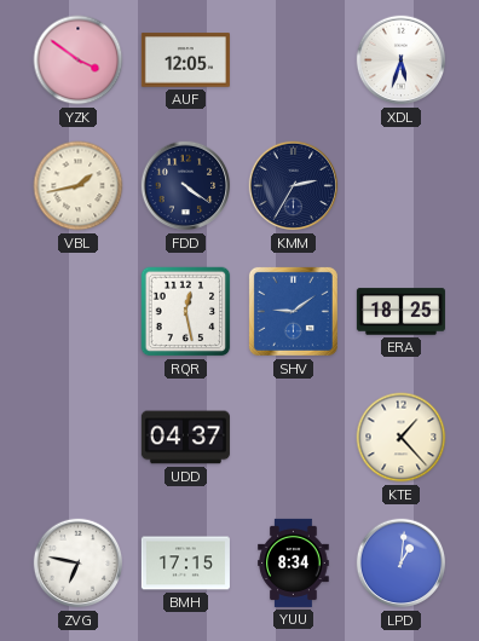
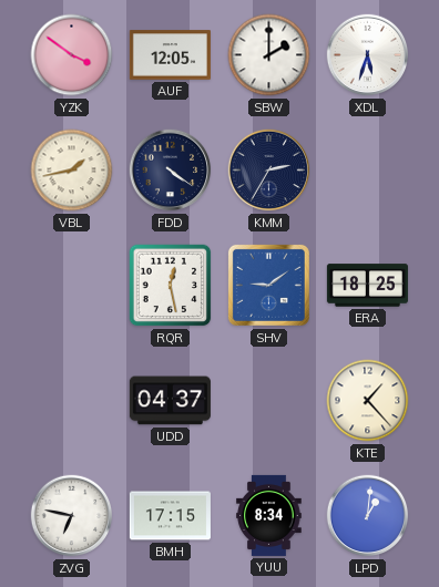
SBW: none -> 2:00
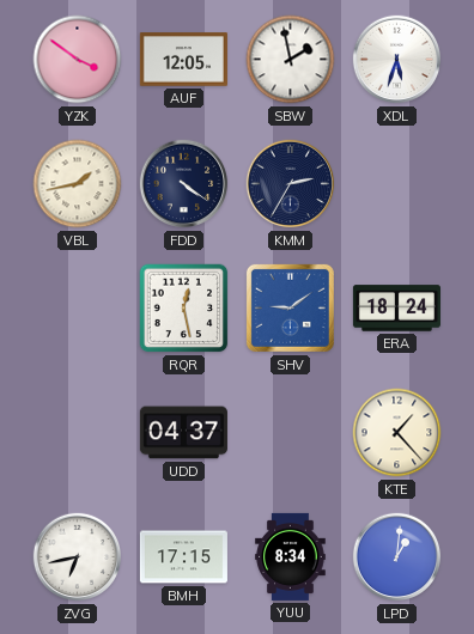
SBW: 2:00 -> 1:58
ERA: 18:25 -> 18:24
ZVG: 6:47 -> 6:43
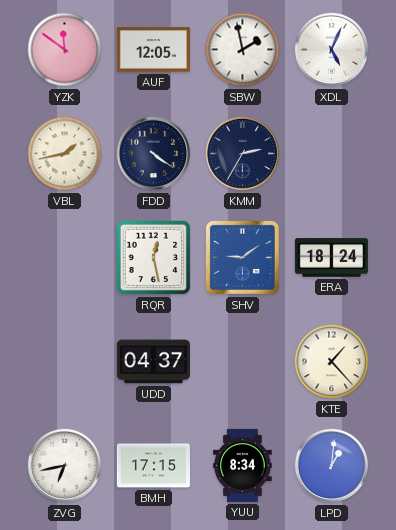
YZK: 3:51 -> 11:51
XDL: 5:33 -> 5:04
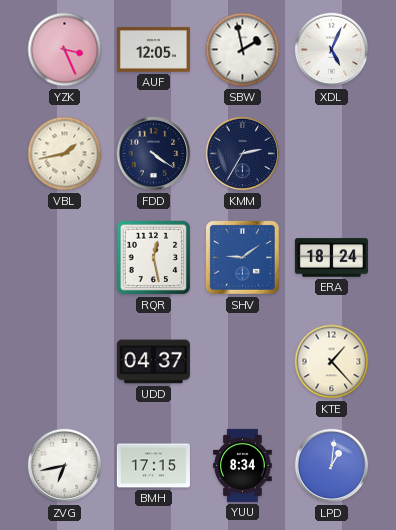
YZK: 11:51 -> 3:26
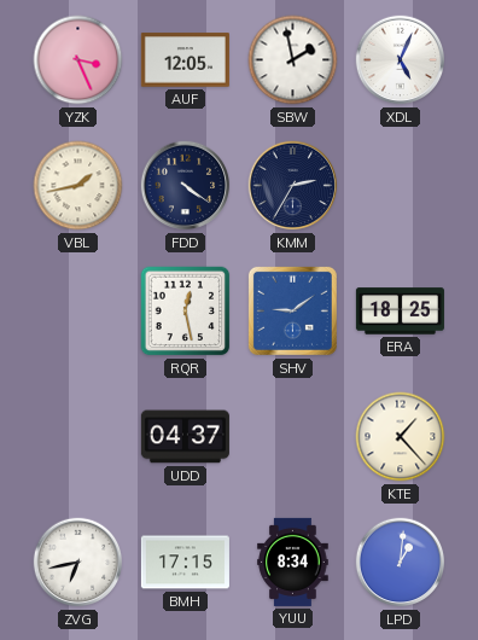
ERA: 18:24 -> 18:25
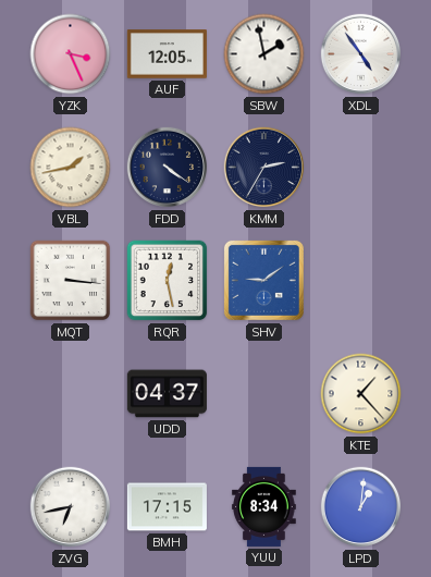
XDL: 5:04 -> 4:54
MQT: none -> 3:16
ERA: 18:25 -> none
